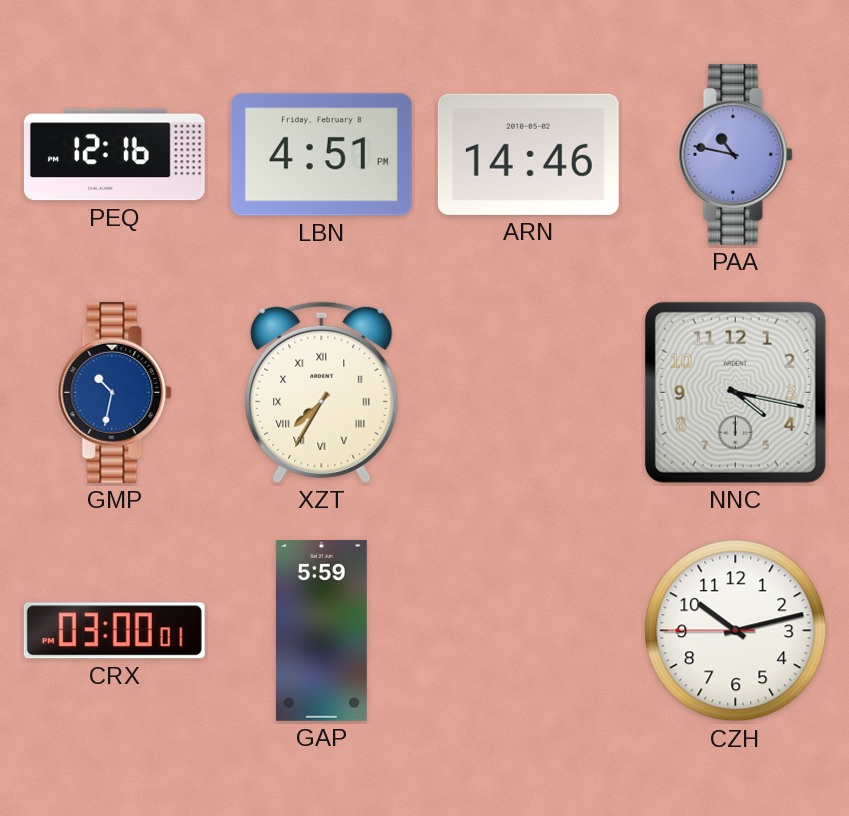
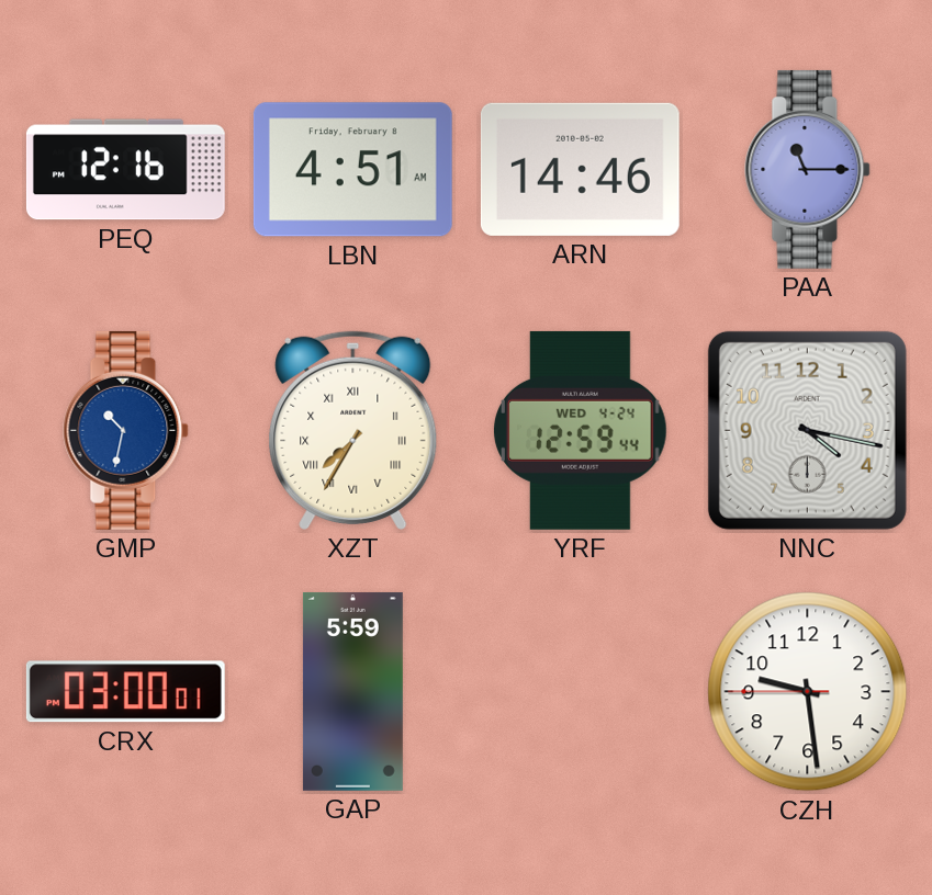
LBN: 4:51 PM -> 4:51 AM
PAA: 10:47 -> 11:15
YRF: none -> 12:59
CZH: 10:12 -> 9:28
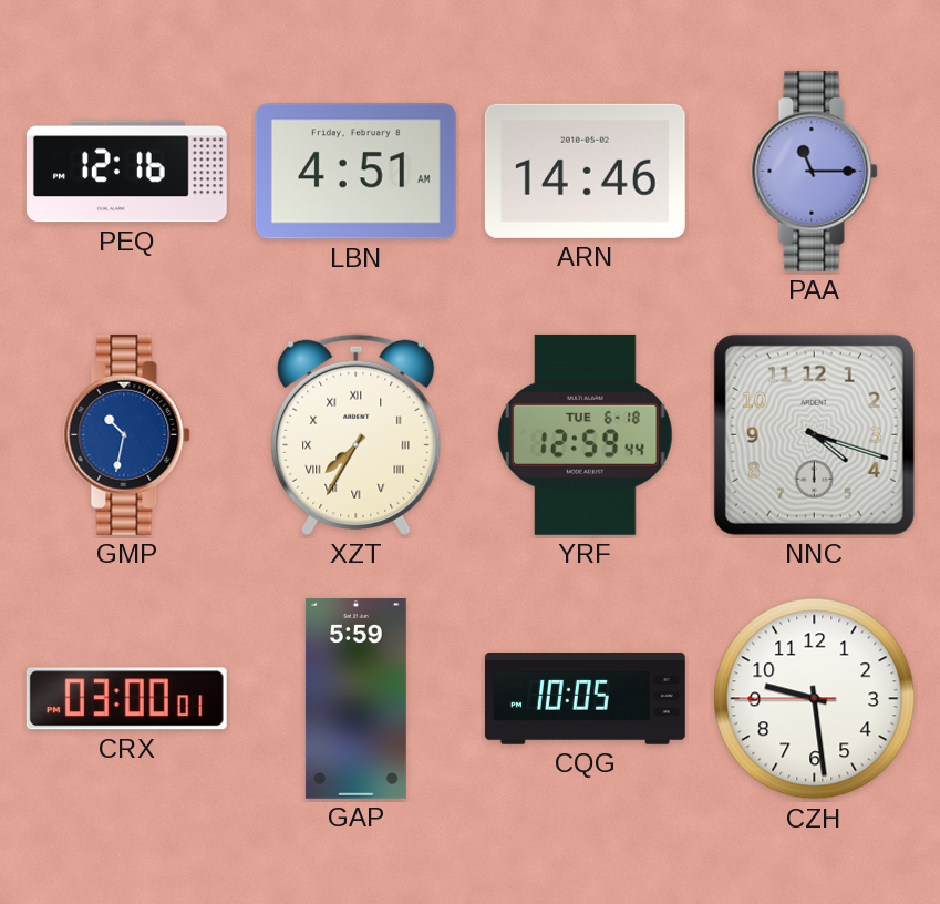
YRF date: WED 4-24 -> TUE 6-18
NNC: 4:17 -> 4:18
CQG: none -> 10:05
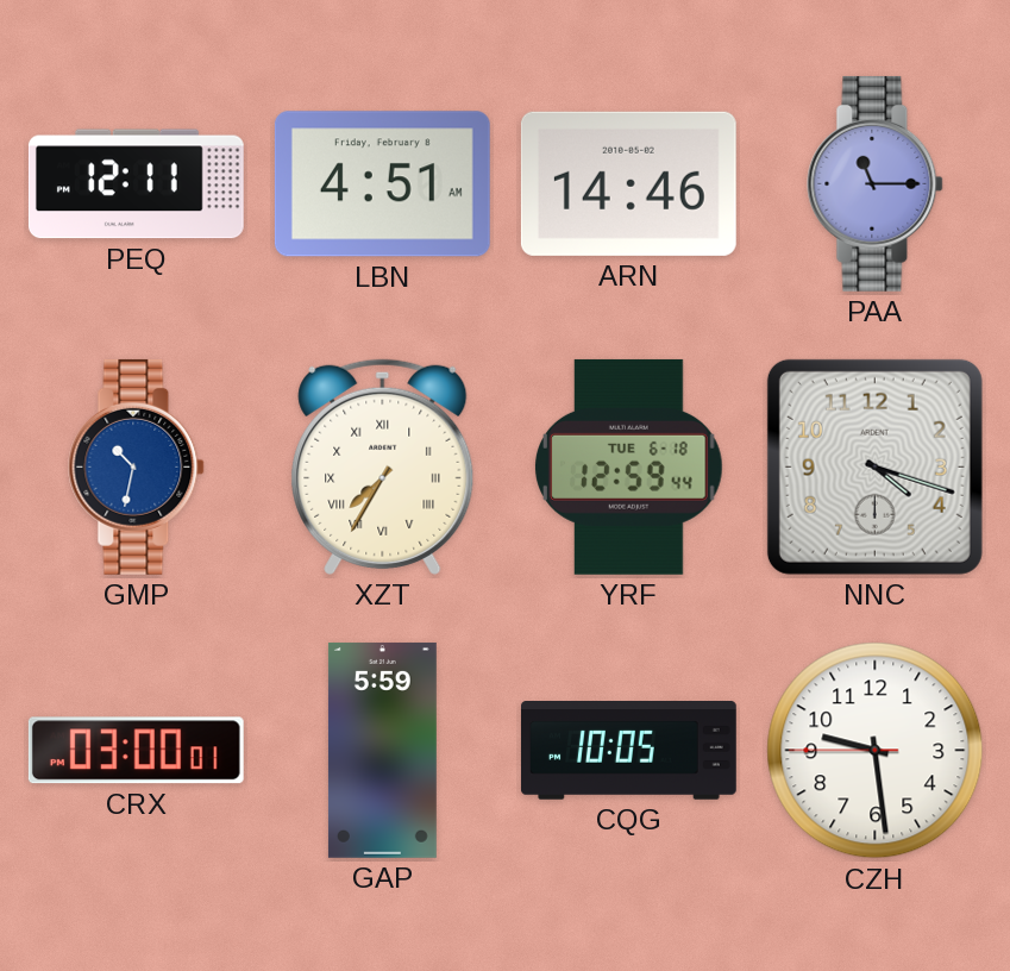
PEQ: 12:16 -> 12:11
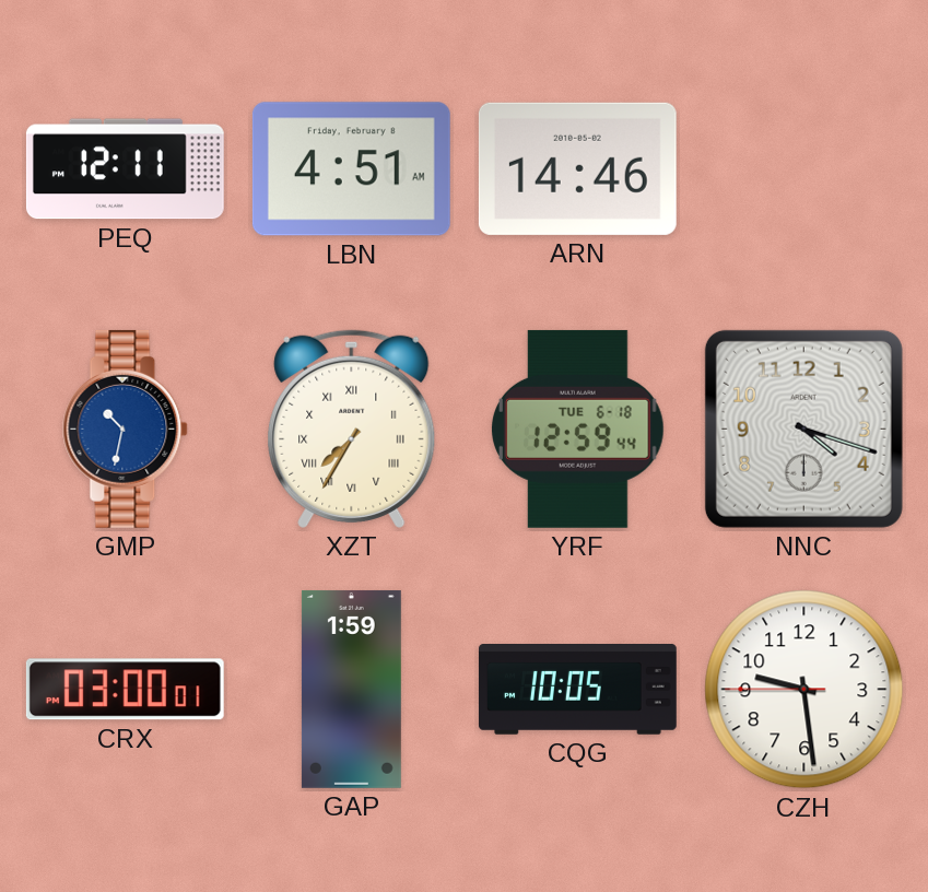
PAA: 11:15 -> none
GAP: 5:59 -> 1:59
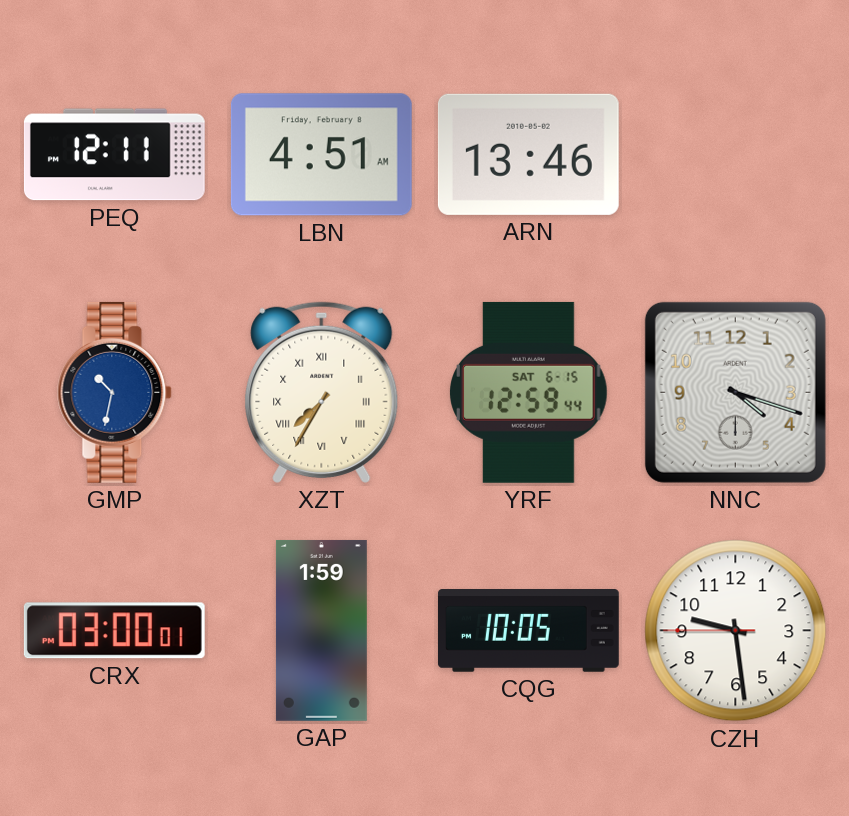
ARN: 14:46 -> 13:46
YRF date: TUE 6-18 -> SAT 6-15
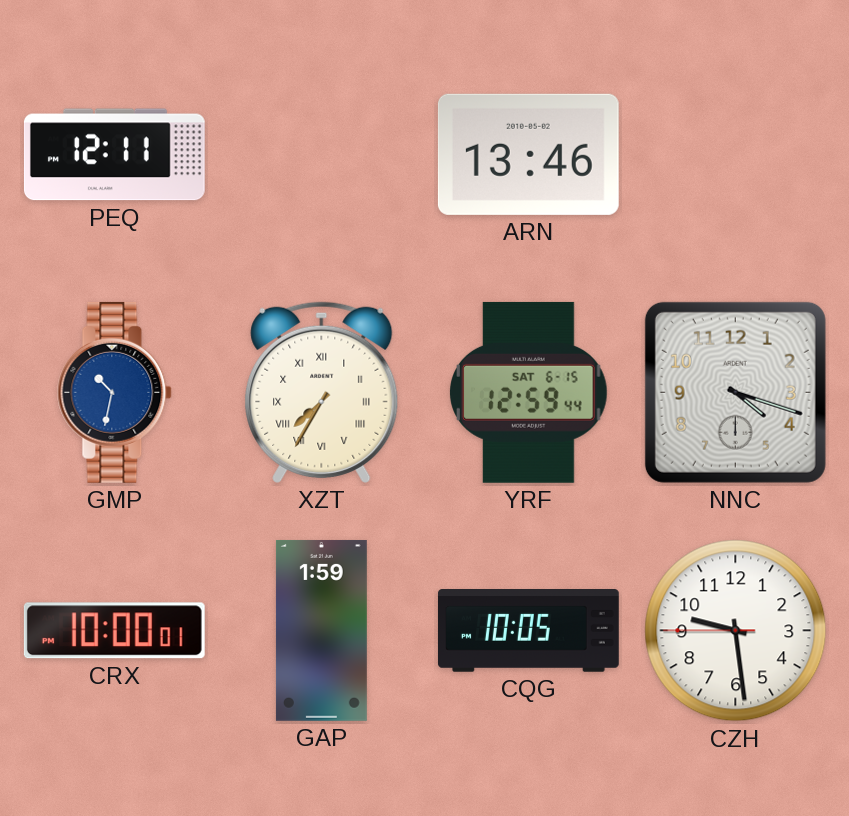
LBN: 4:51 -> none
CRX: 03:00 -> 10:00
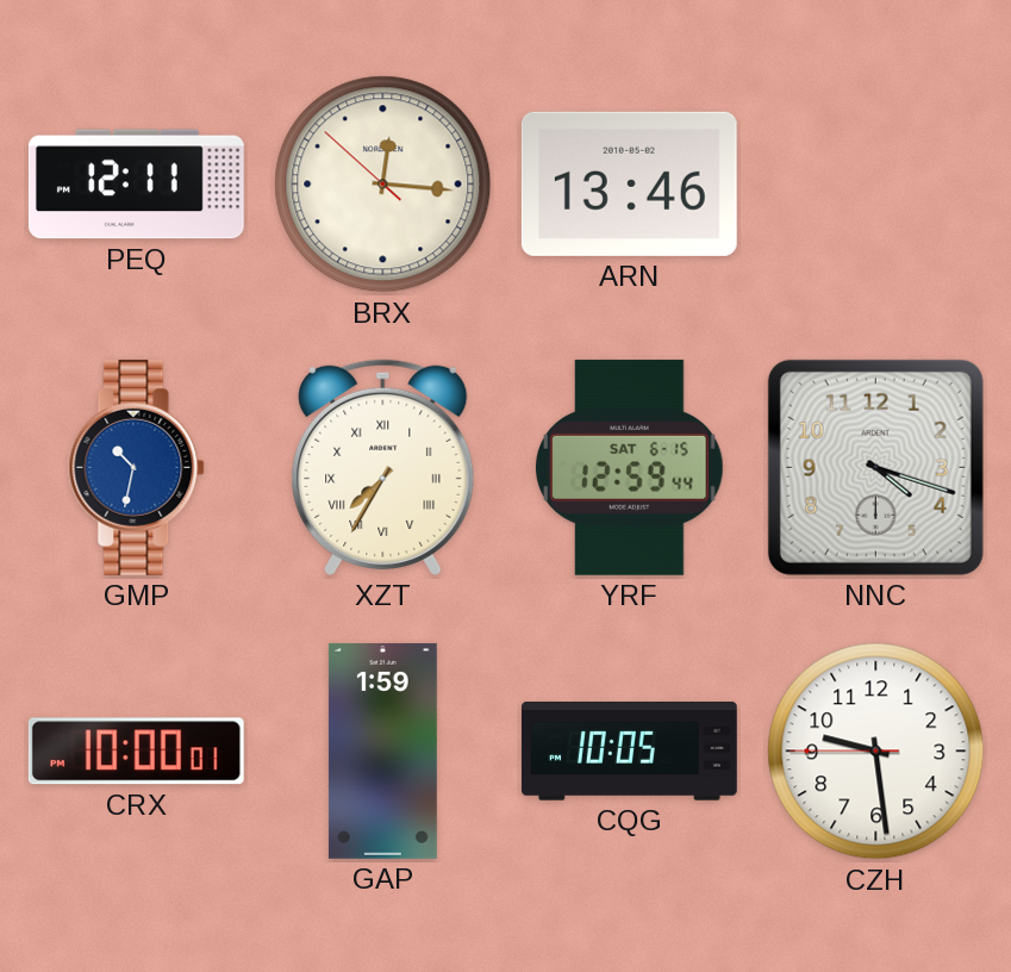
BRX: none -> 12:15
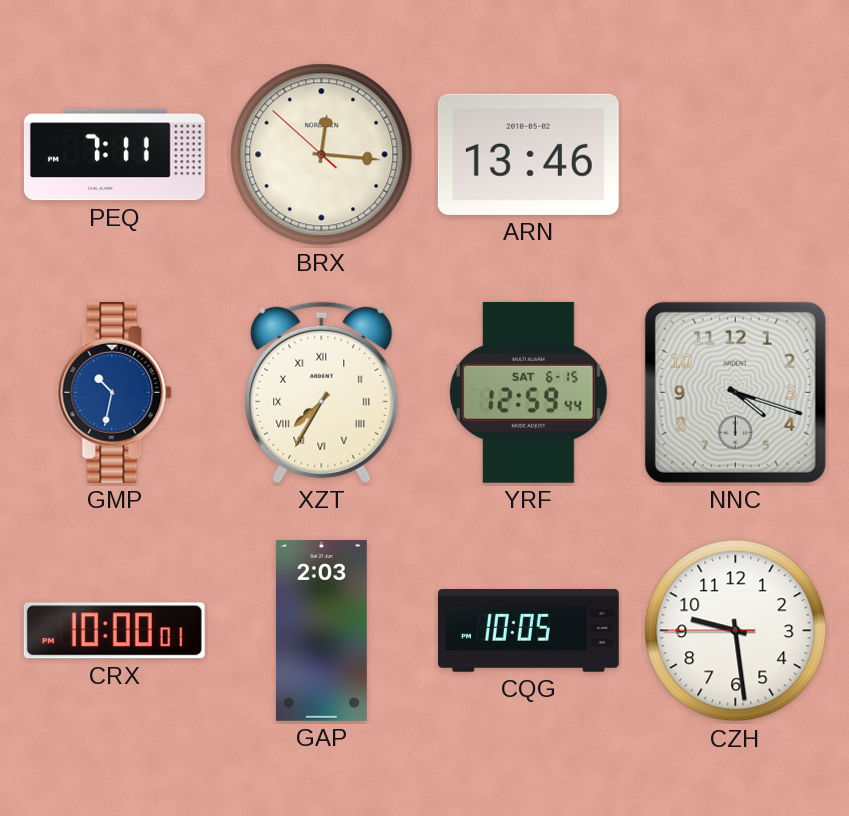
PEQ: 12:11 -> 7:11
GAP: 1:59 -> 2:03
